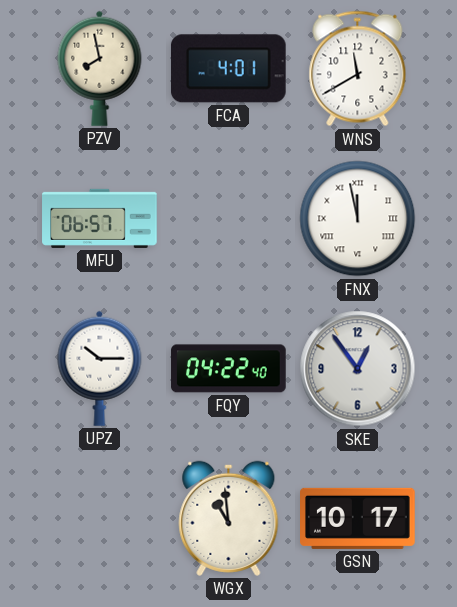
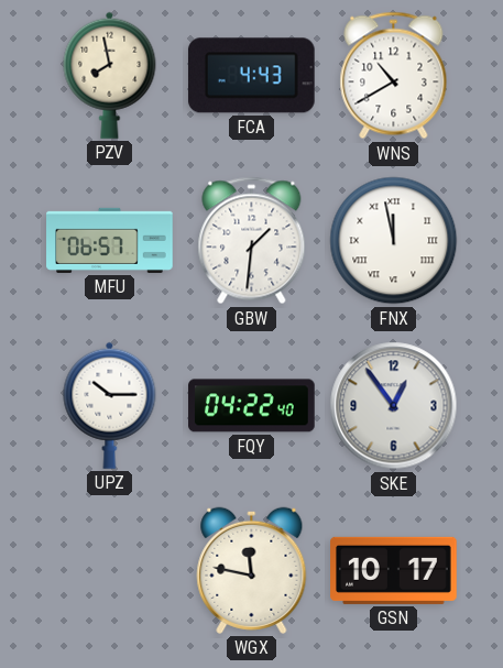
FCA: 4:01 -> 4:43
WNS: 11:40 -> 10:40
GBW: none -> 1:31
WGX: 10:59 -> 11:47
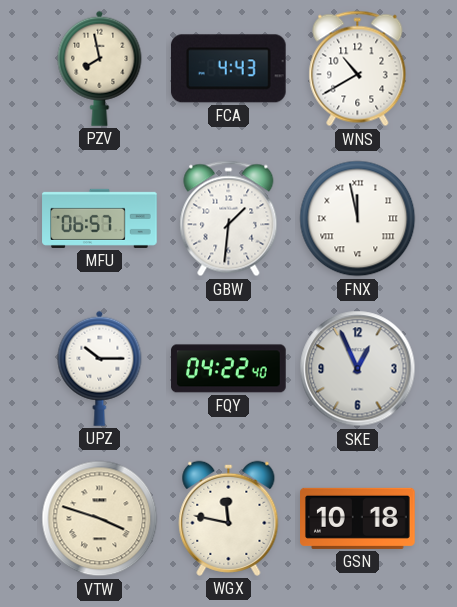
SKE: 12:54 -> 12:56
VTW: none -> 3:48
GSN: 10:17 -> 10:18
